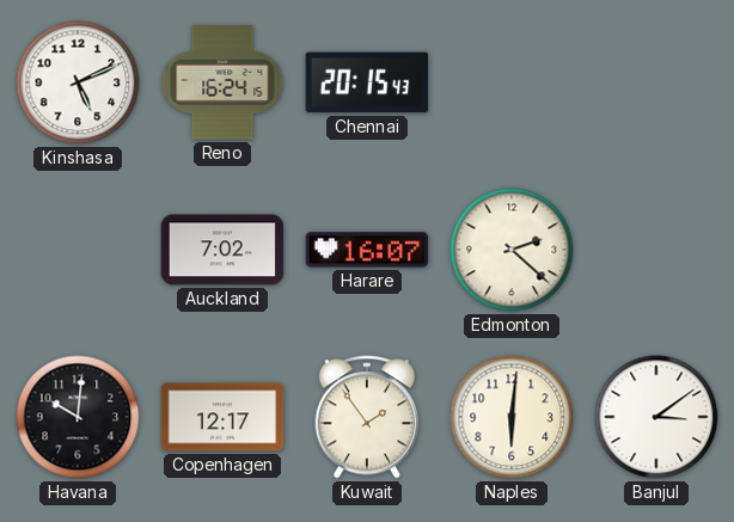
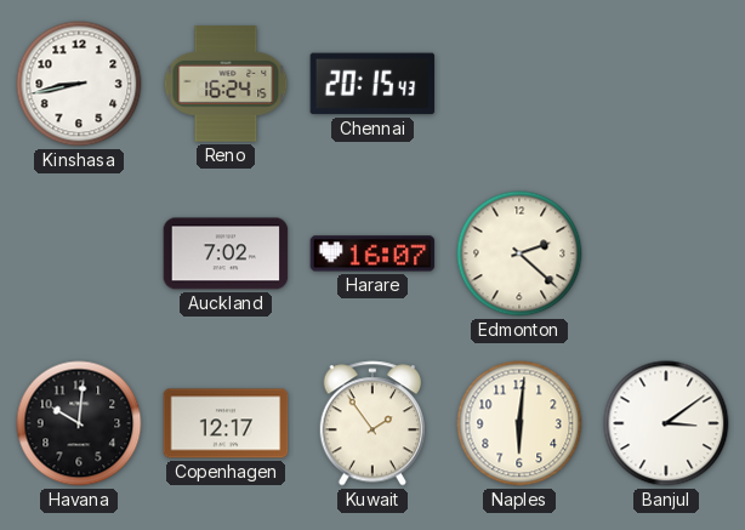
Kinshasa: 5:11 -> 8:43
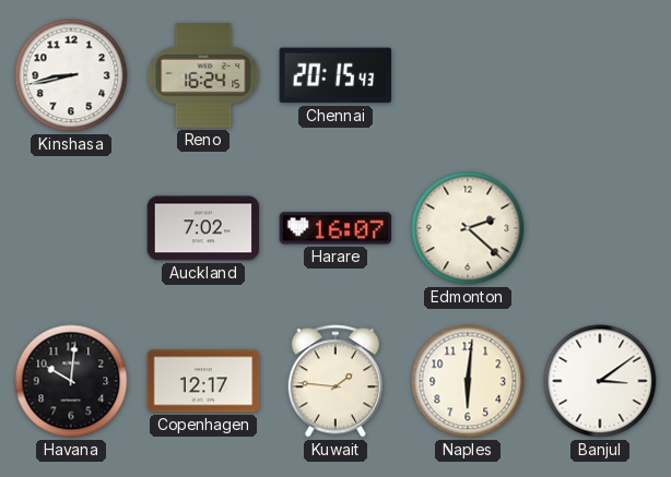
Kuwait: 1:54 -> 1:46
